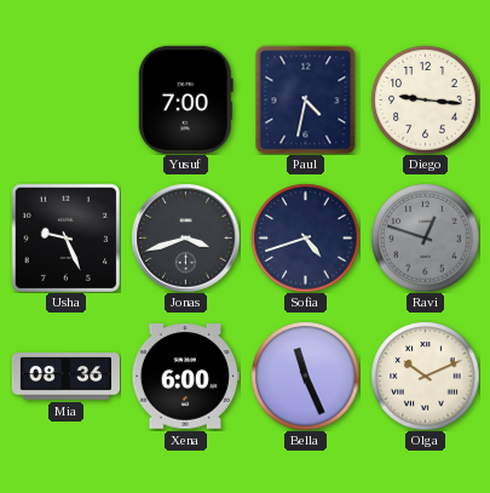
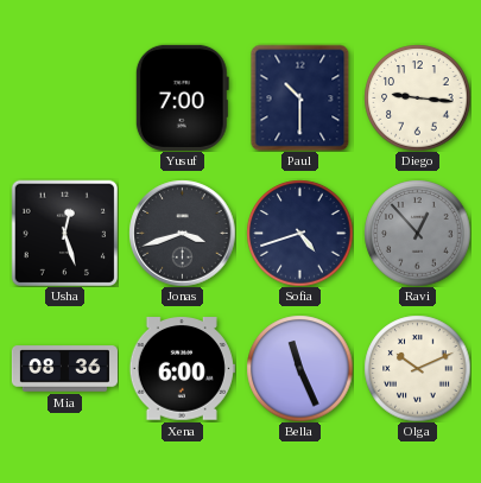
Paul: 4:32 -> 10:30
Usha: 9:26 -> 12:27
Ravi: 12:48 -> 12:53
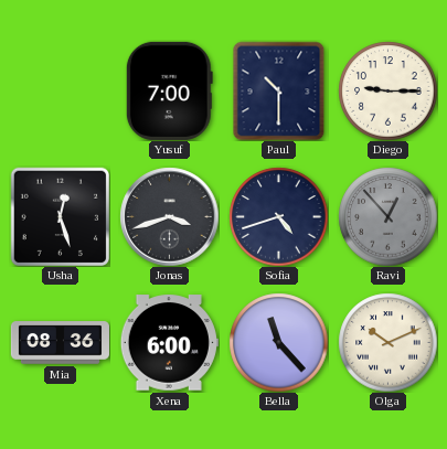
Diego: 9:16 -> 9:15
Bella: 11:26 -> 11:23
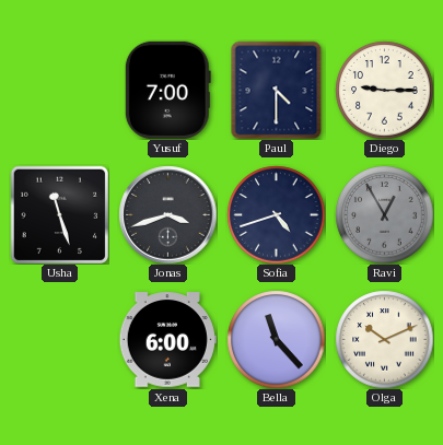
Paul: 10:30 -> 4:30
Usha: 12:27 -> 11:27
Ravi: 12:53 -> 12:55
Mia: 08:36 -> none
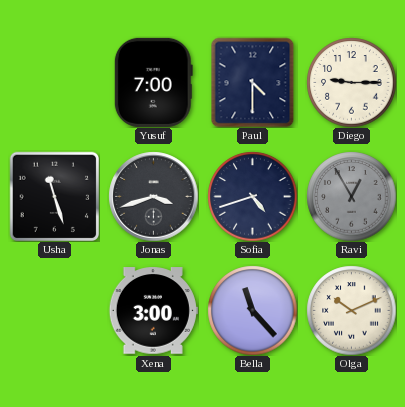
Xena: 6:00 -> 3:00
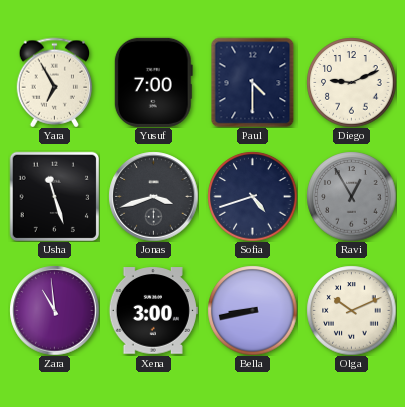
Yara: none -> 6:55
Diego: 9:15 -> 9:11
Zara: none -> 10:59
Bella: 11:23 -> 8:43
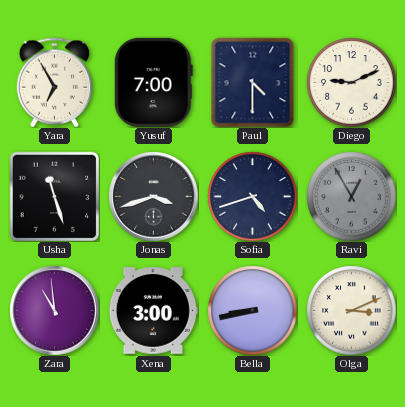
Olga: 10:11 -> 3:11
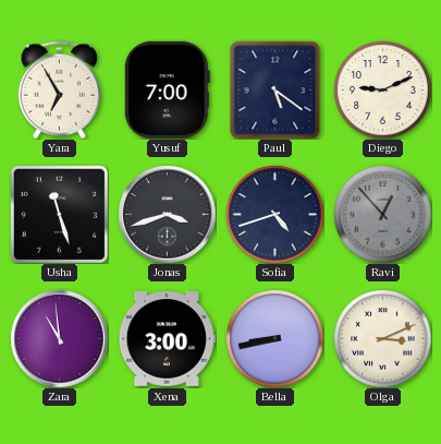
Paul: 4:30 -> 5:21
Ravi: 12:55 -> 12:53
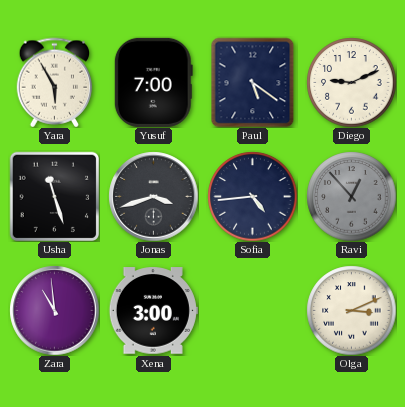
Yara: 6:55 -> 5:55
Sofia: 4:42 -> 4:44
Bella: 8:43 -> none
